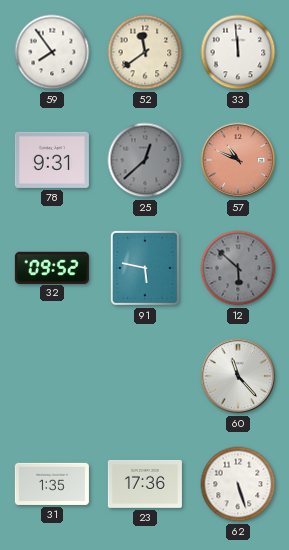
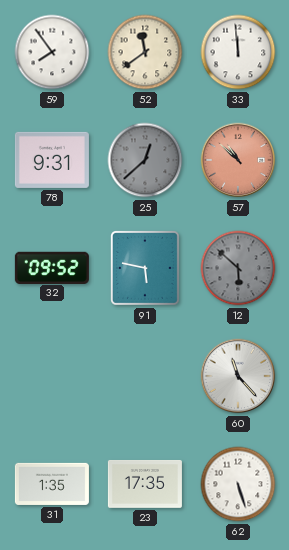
57: 10:49 -> 10:52
23: 17:36 -> 17:35
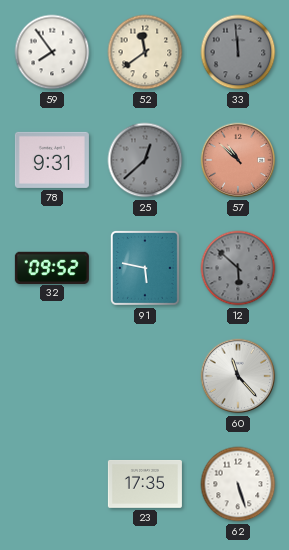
33 dial: white -> grey
31: 1:35 -> none
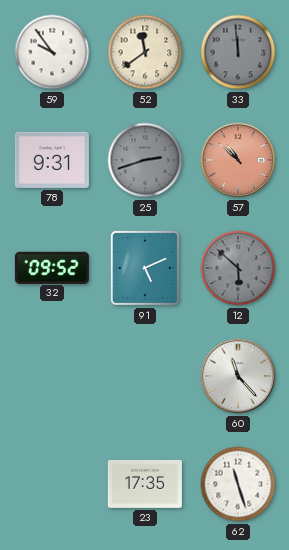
59: 7:54 -> 9:54
25: 12:38 -> 2:42
91: 5:47 -> 5:11
62: 5:27 -> 11:27
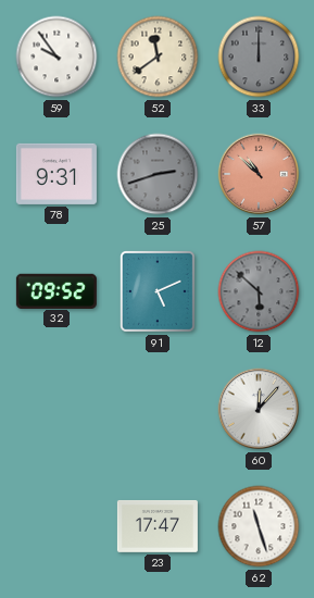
33: 11:59 -> 12:00
60: 11:23 -> 12:07
23: 17:35 -> 17:47
